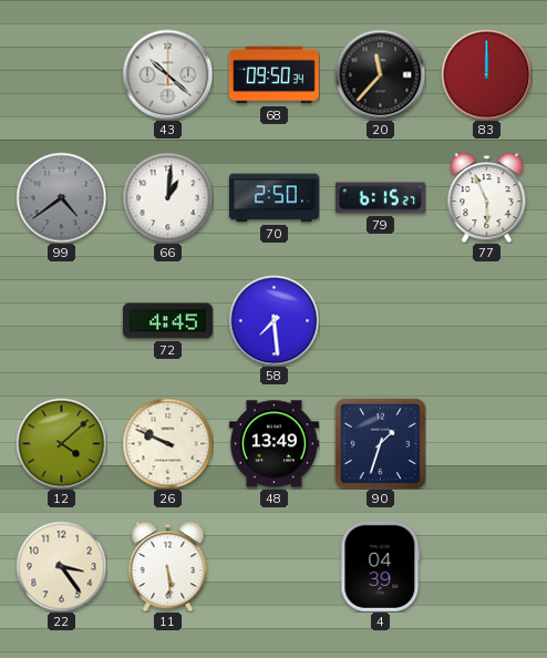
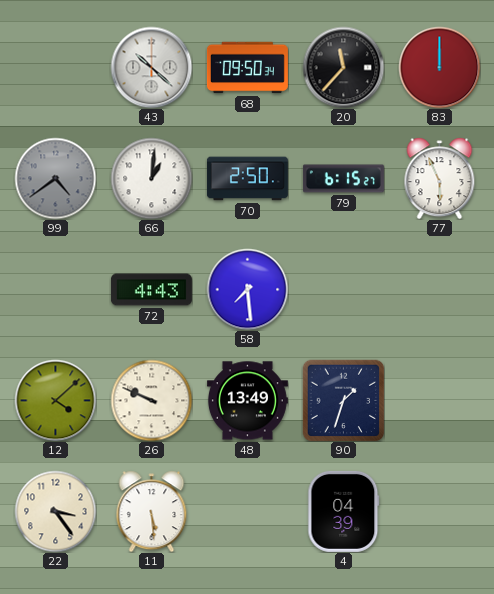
72: 4:45 -> 4:43
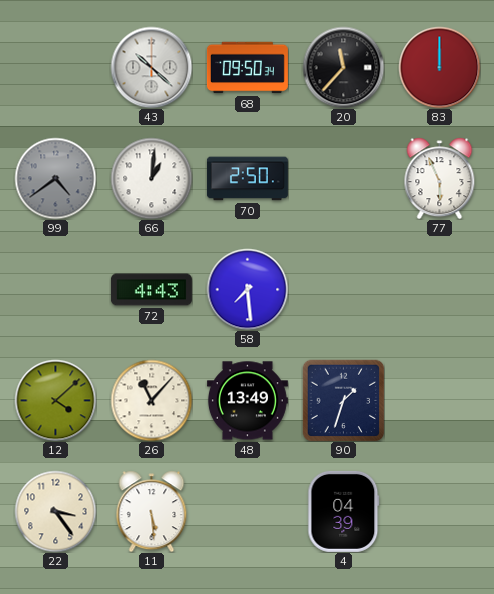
79: 6:15 -> none
26: 9:49 -> 11:07
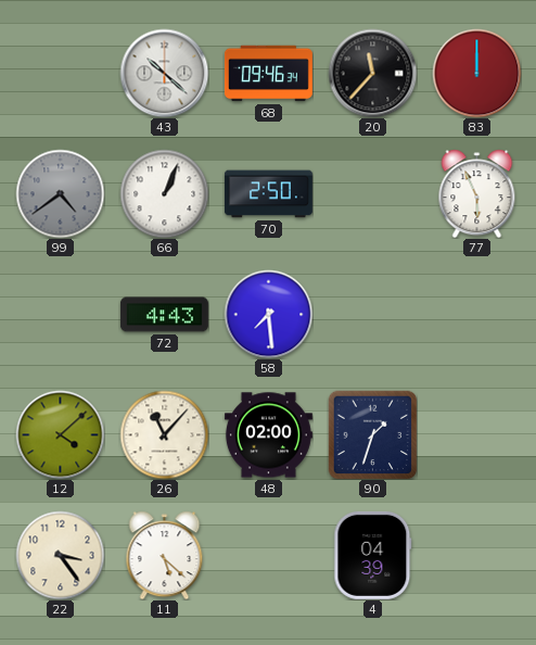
68: 09:50 -> 09:46
66: 1:01 -> 1:04
48: 13:49 -> 02:00
11: 5:29 -> 5:22
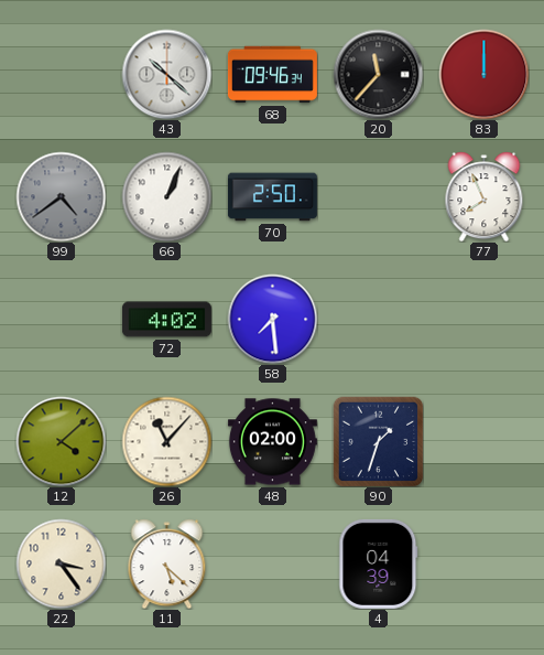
77: 5:56 -> 7:56
72: 4:43 -> 4:02
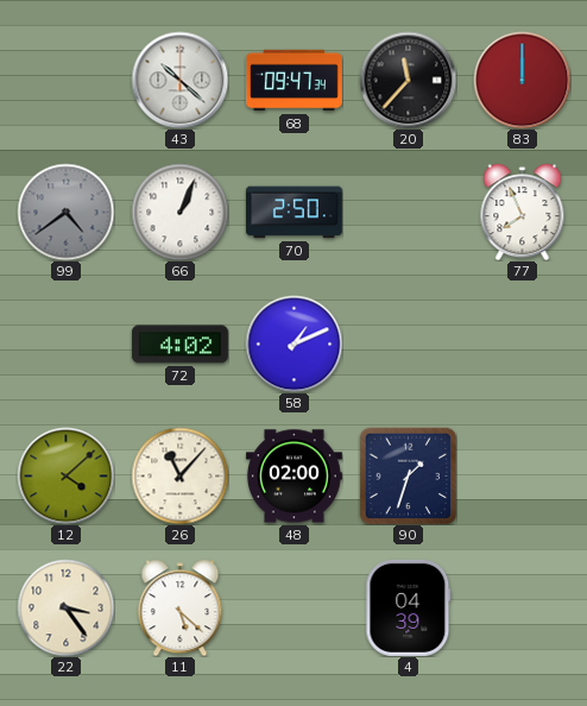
68: 09:46 -> 09:47
58: 7:29 -> 1:11
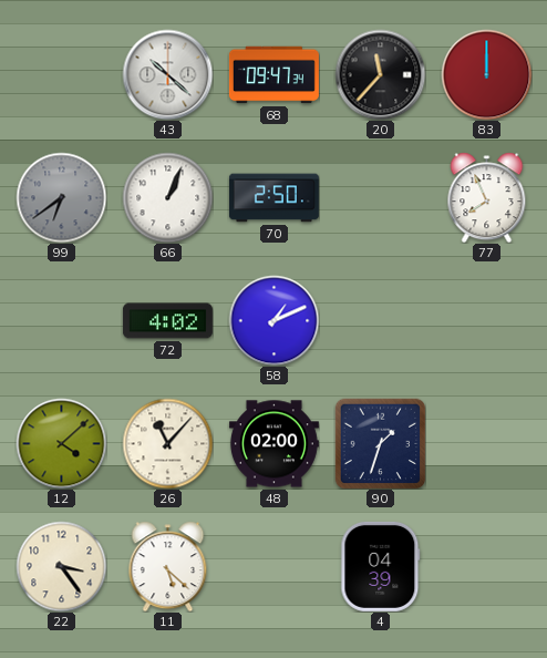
99: 4:39 -> 6:39
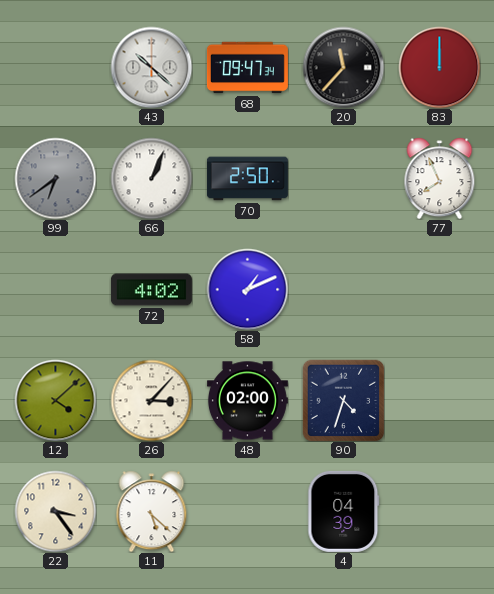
26: 11:07 -> 3:07
90: 1:33 -> 4:33
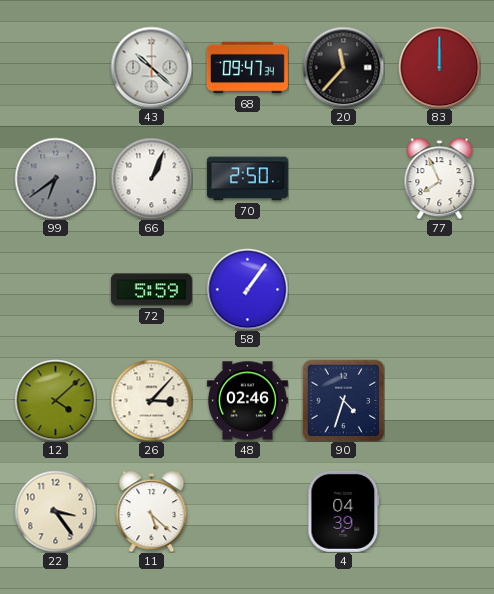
72: 4:02 -> 5:59
58: 1:11 -> 1:06
48: 02:00 -> 02:46
